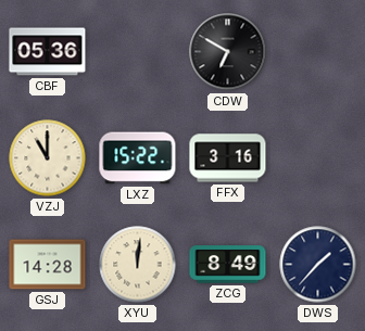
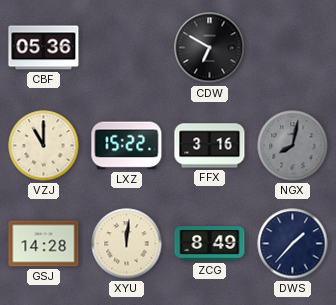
NGX: none -> 8:02
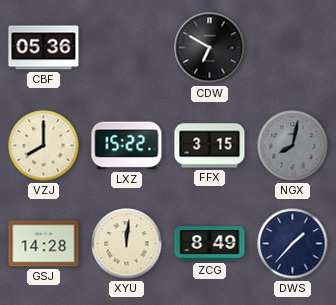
VZJ: 11:00 -> 8:00
FFX: 3:16 -> 3:15
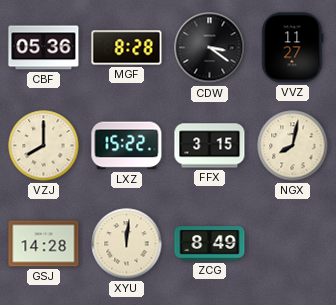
MGF: none -> 8:28
CDW: 6:50 -> 3:21
VVZ: none -> 11:27
NGX dial: grey -> cream
DWS: 1:37 -> none
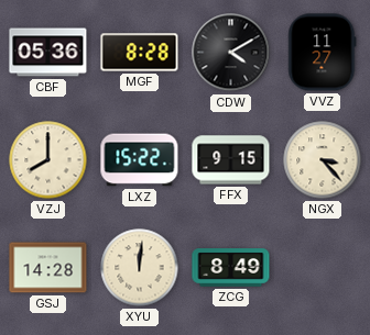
CDW: 3:21 -> 4:10
FFX: 3:15 -> 9:15
NGX: 8:02 -> 3:23
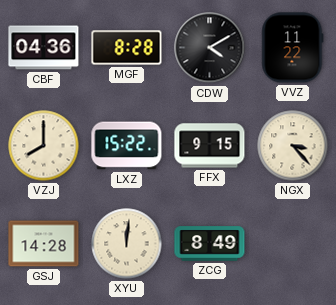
CBF: 05:36 -> 04:36
VVZ: 11:27 -> 11:22
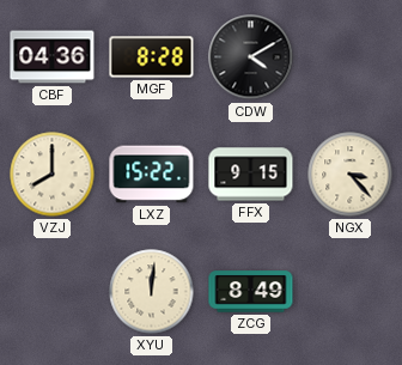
VVZ: 11:22 -> none
GSJ: 14:28 -> none
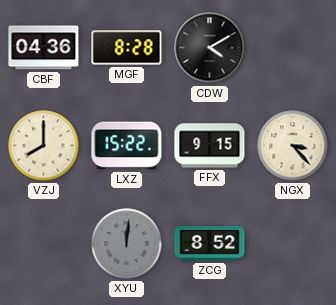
XYU dial: cream -> grey
ZCG: 8:49 -> 8:52
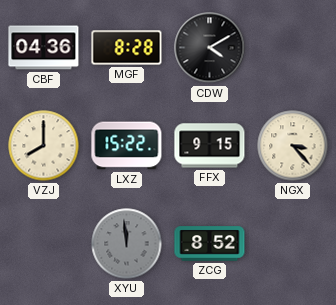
XYU: 12:01 -> 11:59
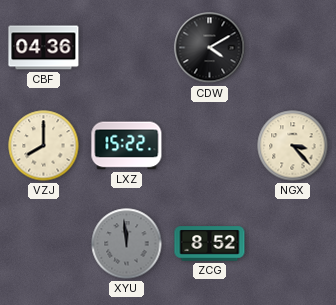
MGF: 8:28 -> none
FFX: 9:15 -> none
